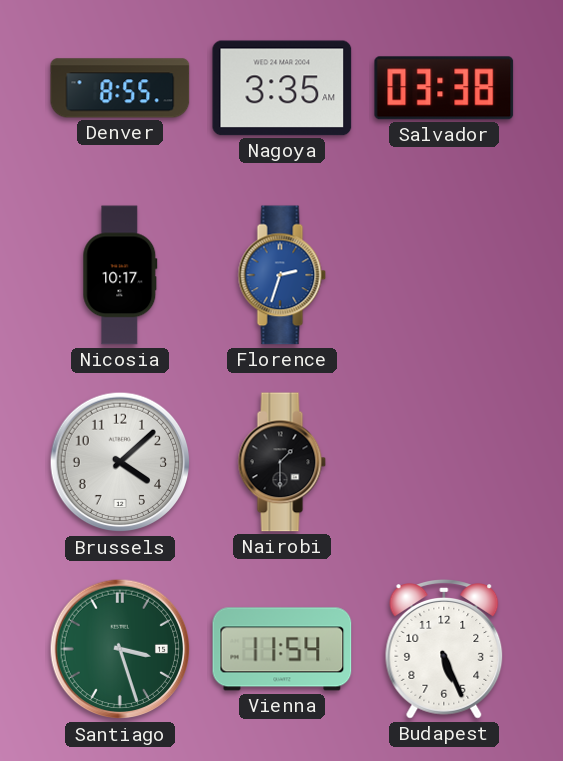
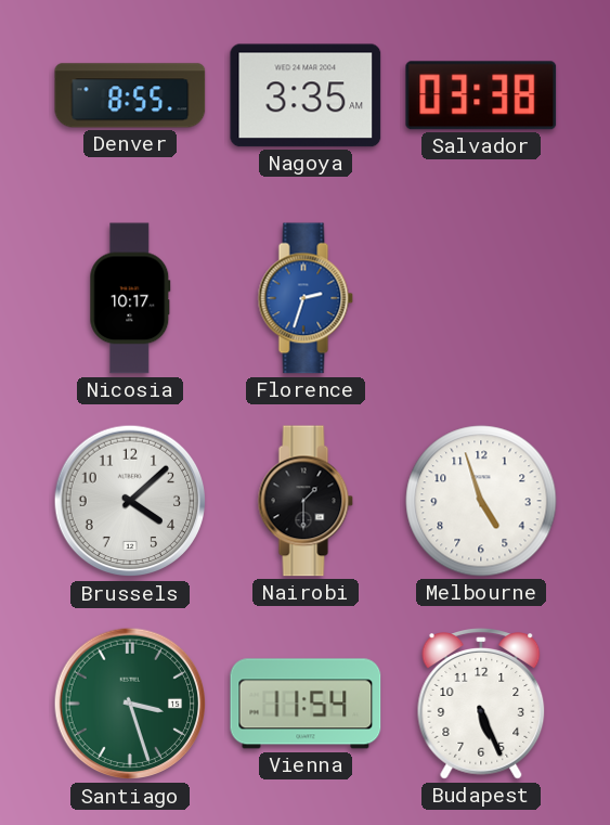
Melbourne: none -> 4:57
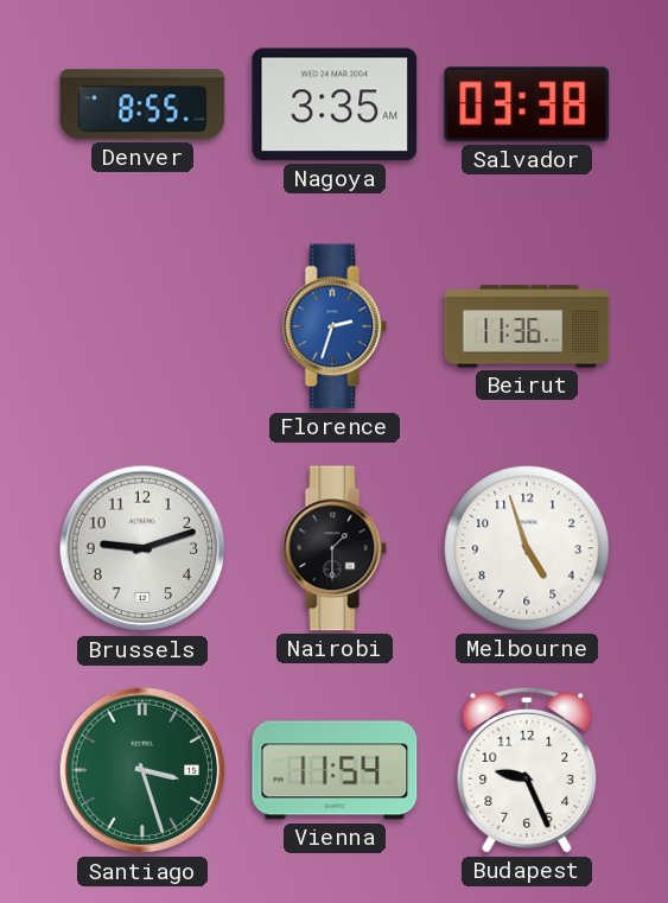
Nicosia: 10:17 -> none
Beirut: none -> 11:36
Brussels: 4:08 -> 9:12
Budapest: 5:26 -> 9:26
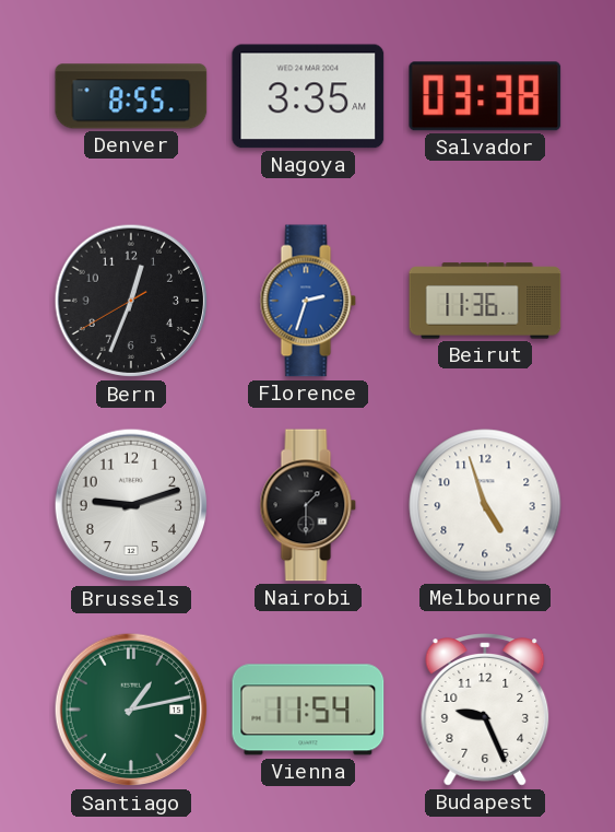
Bern: none -> 12:33
Santiago: 3:27 -> 1:13
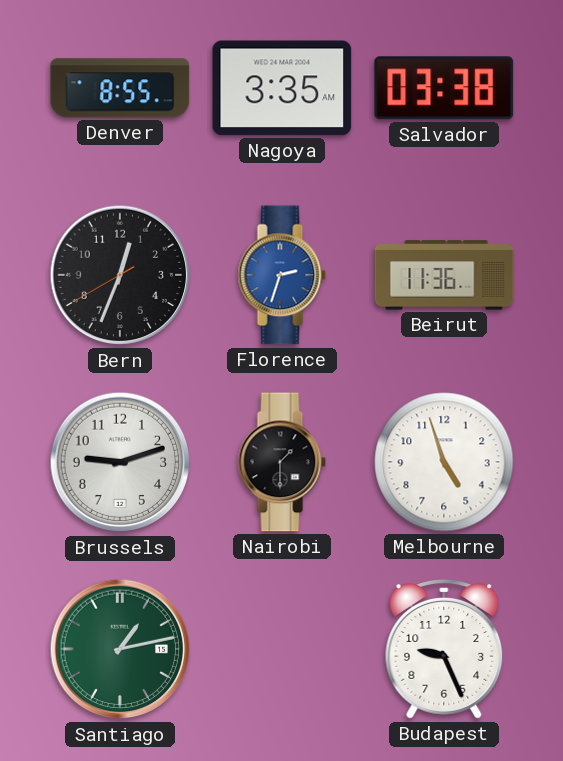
Vienna: 11:54 -> none
